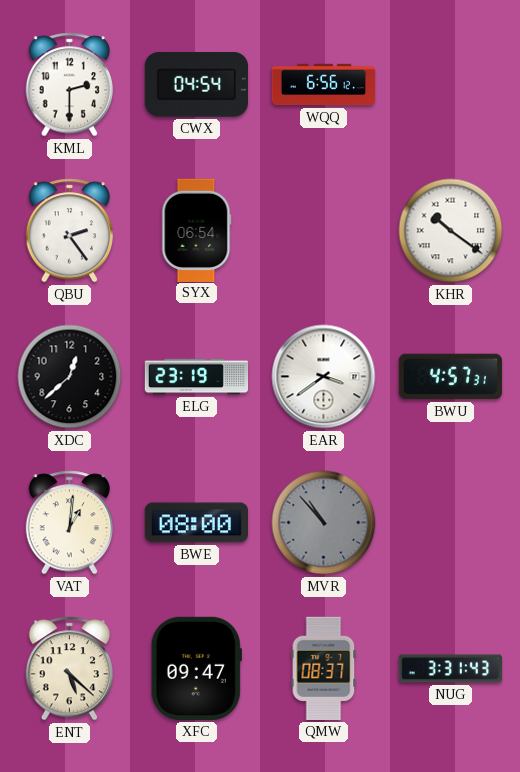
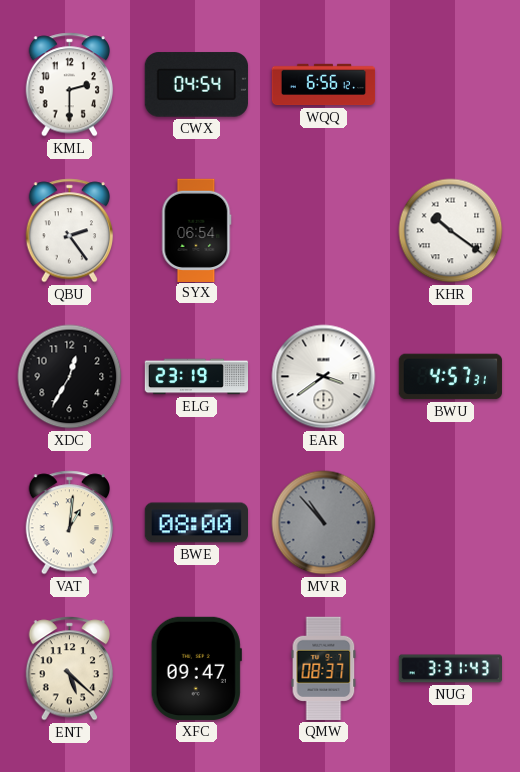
XDC: 12:38 -> 12:35
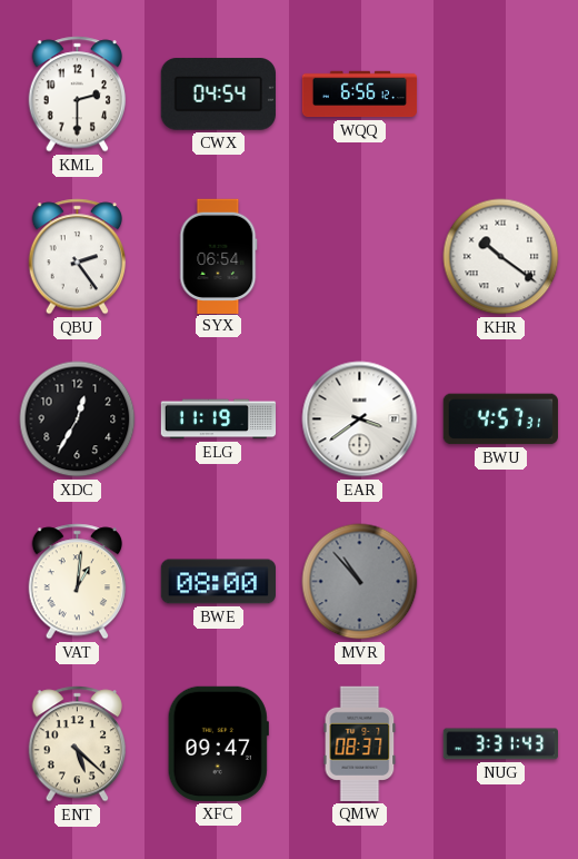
ELG: 23:19 -> 11:19
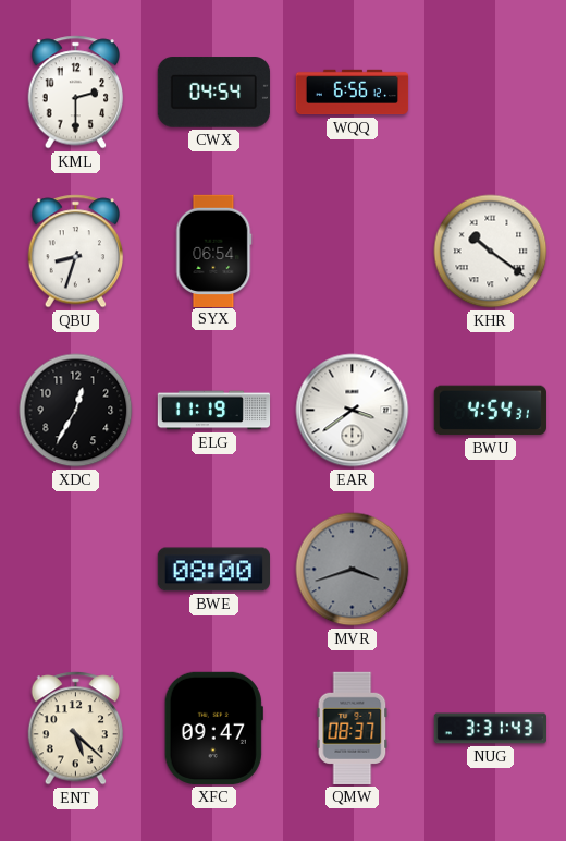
QBU: 2:24 -> 8:33
BWU: 4:57 -> 4:54
VAT: 1:01 -> none
MVR: 10:53 -> 3:42
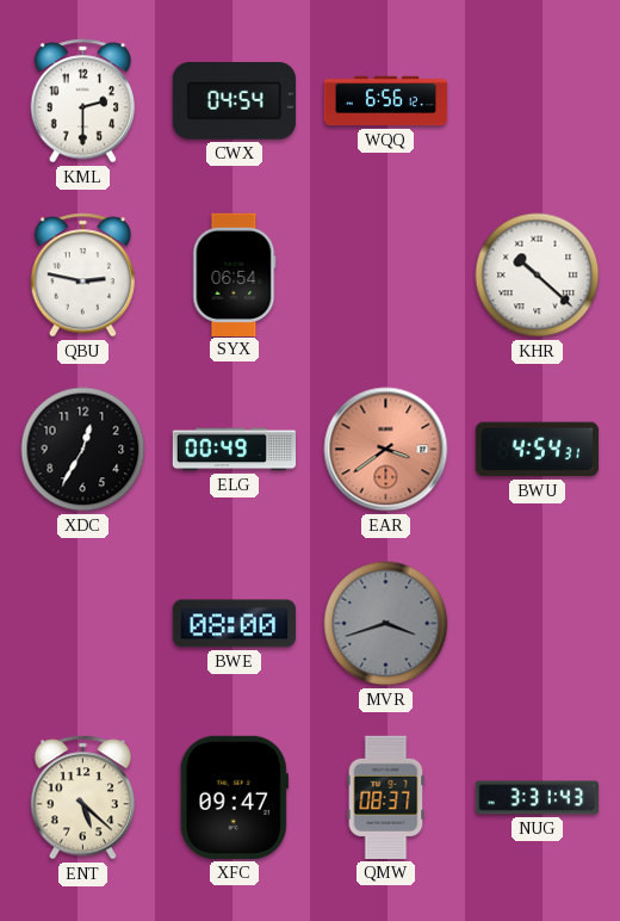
QBU: 8:33 -> 2:47
KHR: 10:21 -> 10:22
ELG: 11:19 -> 00:49
EAR dial: white -> salmon
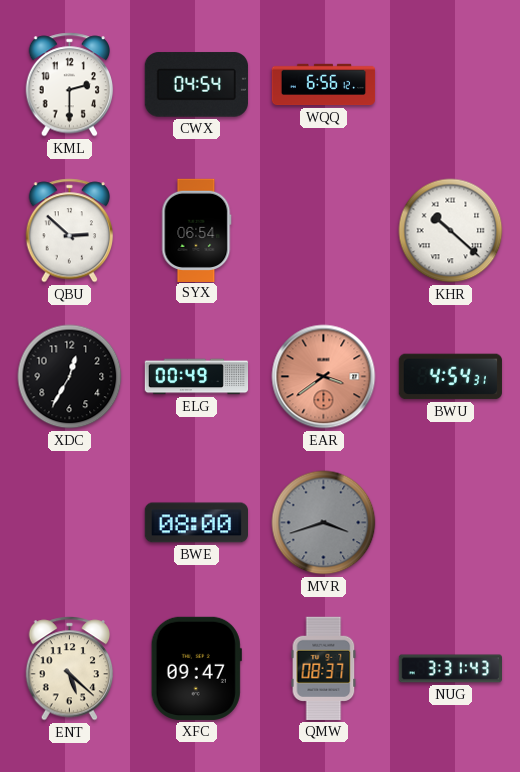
QBU: 2:47 -> 2:52
